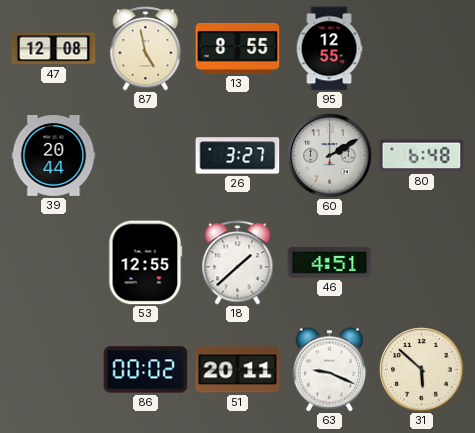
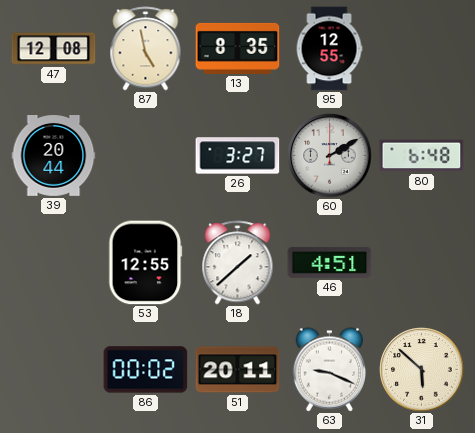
13: 8:55 -> 8:35
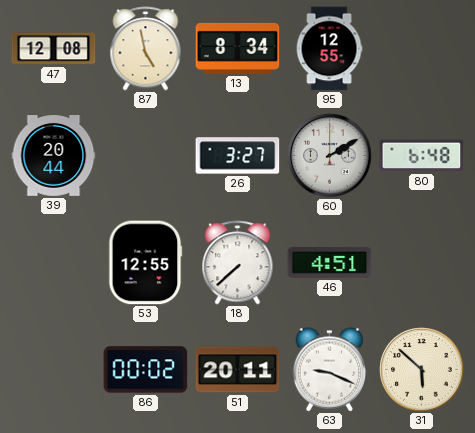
13: 8:35 -> 8:34
18: 1:38 -> 7:38
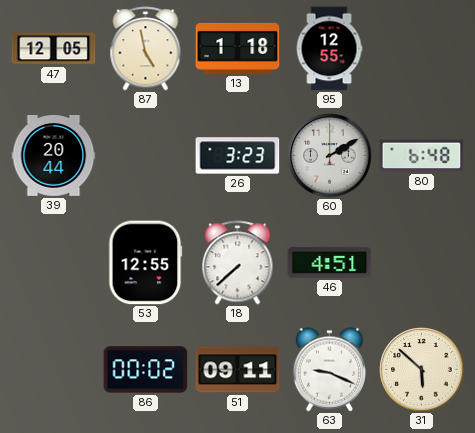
47: 12:08 -> 12:05
13: 8:34 -> 1:18
26: 3:27 -> 3:23
51: 20:11 -> 09:11
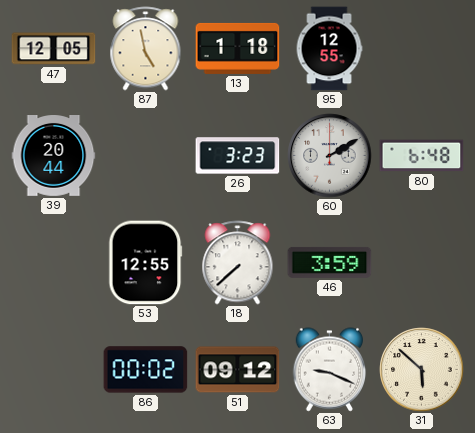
46: 4:51 -> 3:59
51: 09:11 -> 09:12
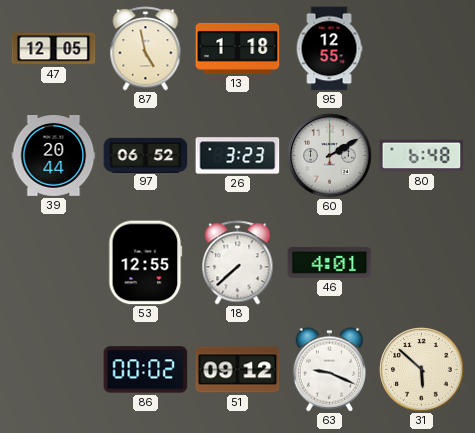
97: none -> 06:52
46: 3:59 -> 4:01
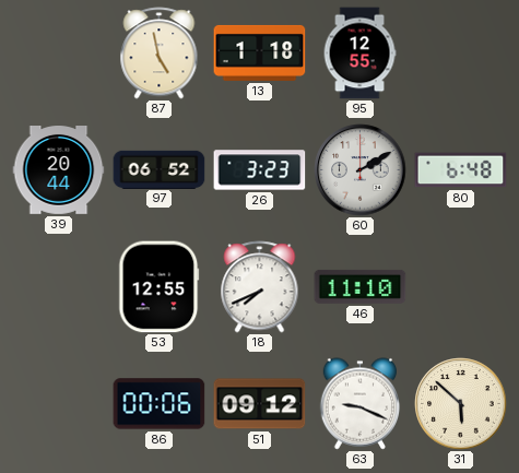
47: 12:05 -> none
18: 7:38 -> 7:41
46: 4:01 -> 11:10
86: 00:02 -> 00:06
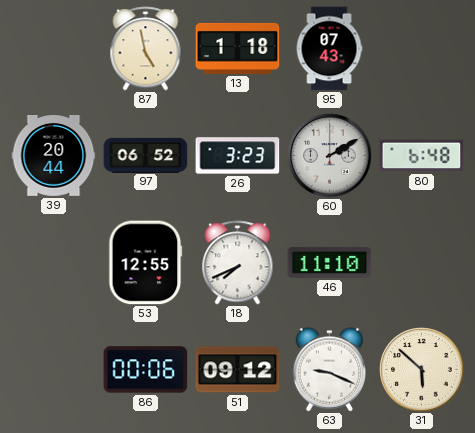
95: 12:55 -> 07:43
